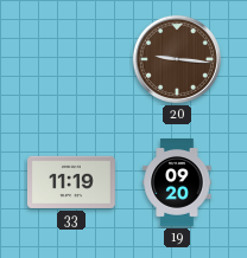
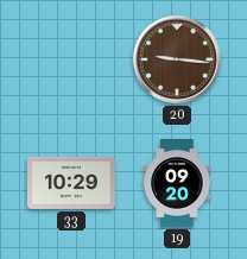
33: 11:19 -> 10:29
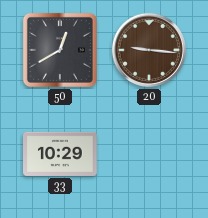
50: none -> 12:40
19: 09:20 -> none
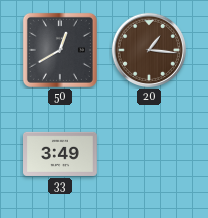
20: 9:16 -> 1:16
33: 10:29 -> 3:49
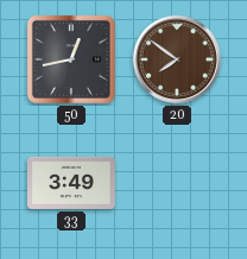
50: 12:40 -> 12:43
20: 1:16 -> 7:51
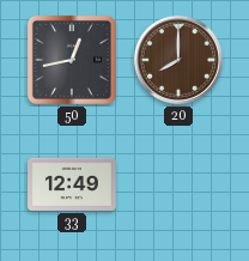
20: 7:51 -> 8:00
33: 3:49 -> 12:49
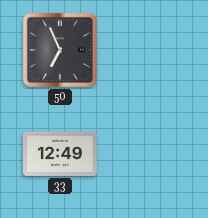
50: 12:43 -> 6:56
20: 8:00 -> none
